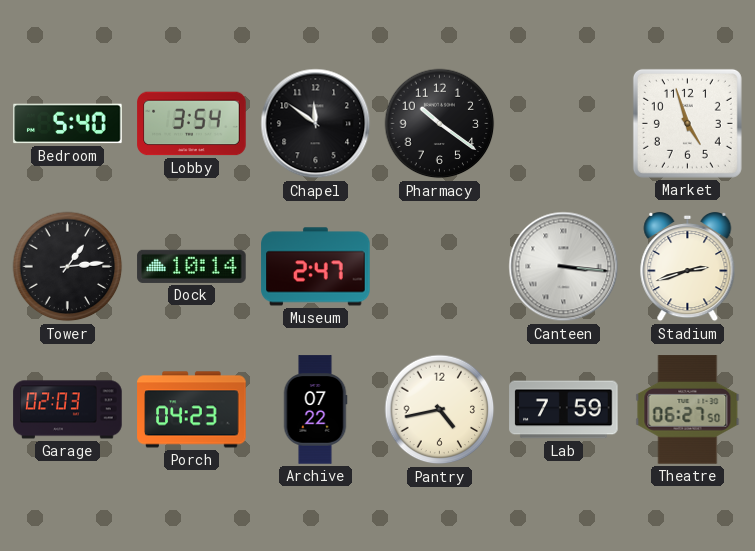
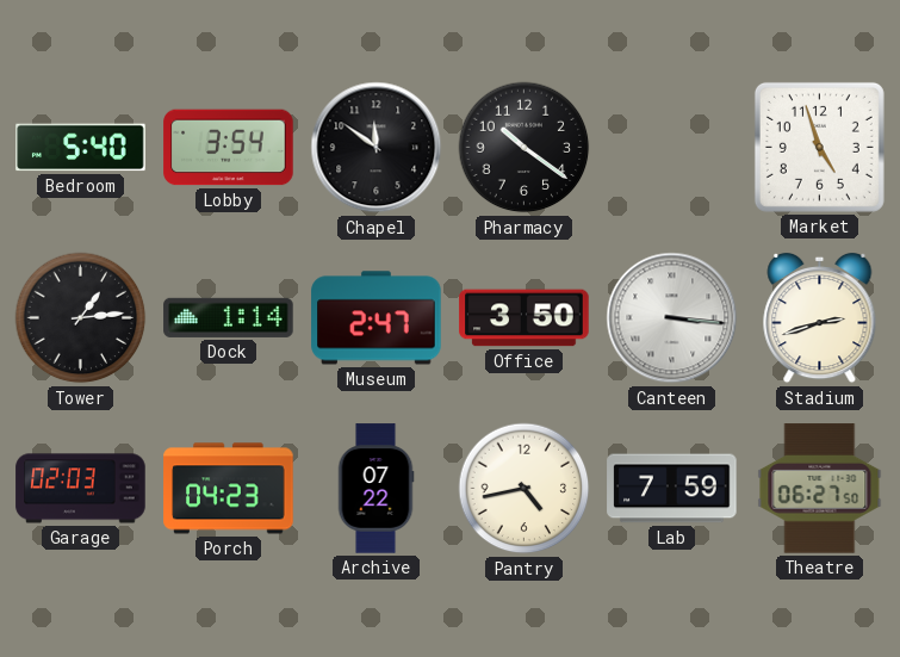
Dock: 10:14 -> 1:14
Office: none -> 3:50
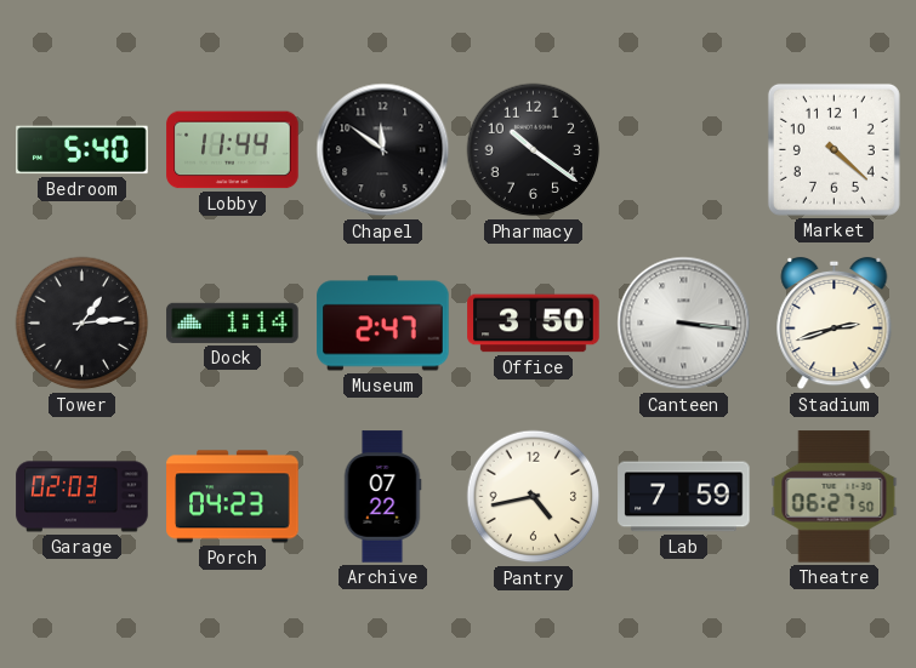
Lobby: 3:54 -> 11:44
Market: 4:57 -> 4:22
